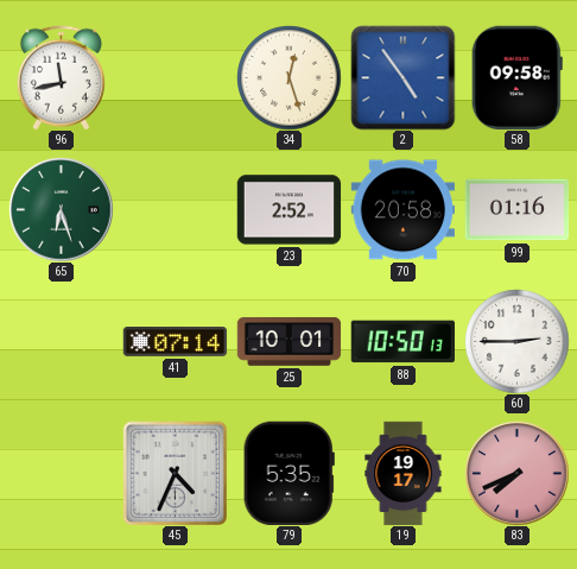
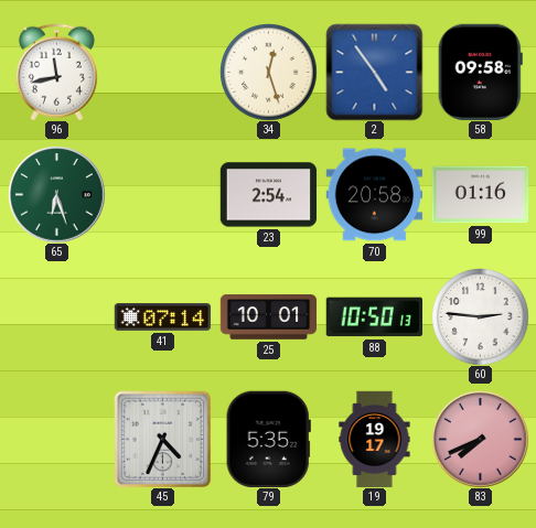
23: 2:52 -> 2:54
60: 2:45 -> 2:46
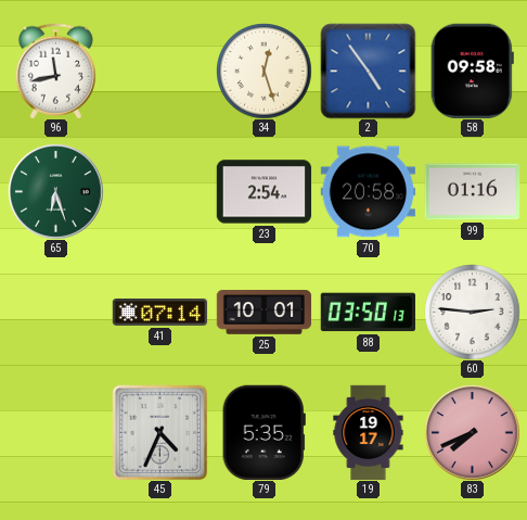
88: 10:50 -> 03:50
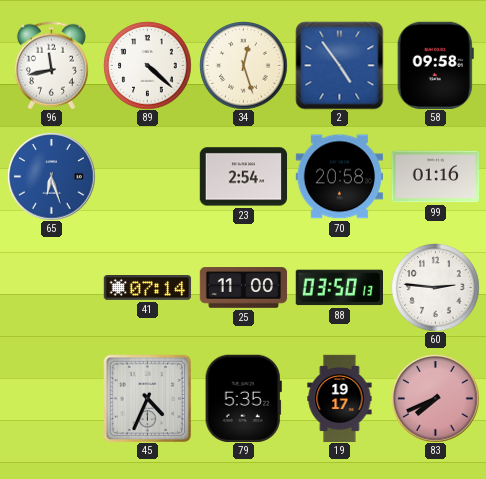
89: none -> 4:22
65 dial: green -> blue
25: 10:01 -> 11:00
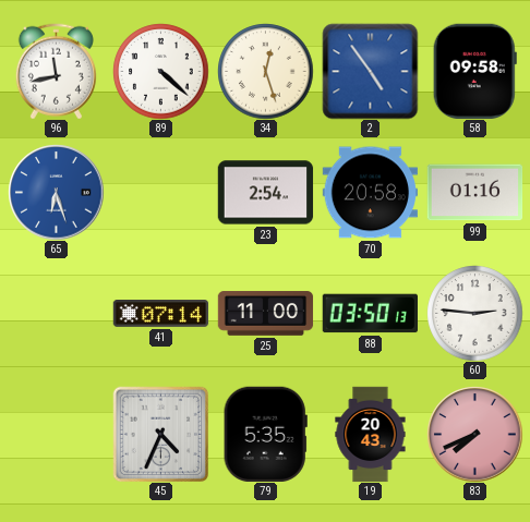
19: 19:17 -> 20:43
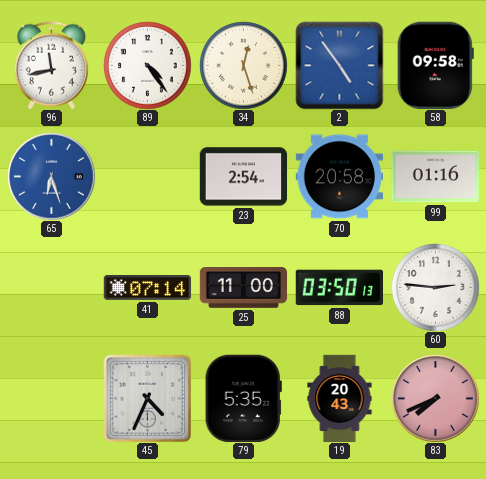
89: 4:22 -> 4:24
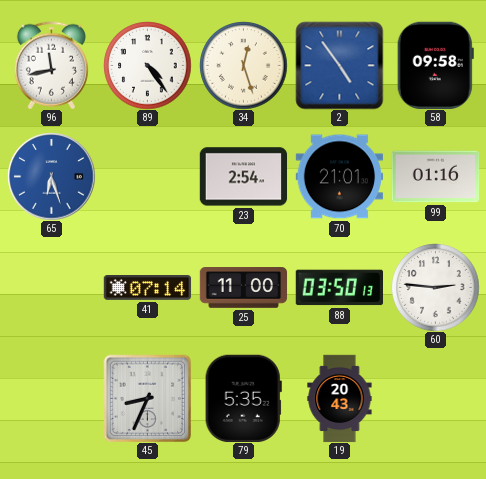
70: 20:58 -> 21:01
45: 4:34 -> 8:34
83: 7:41 -> none
